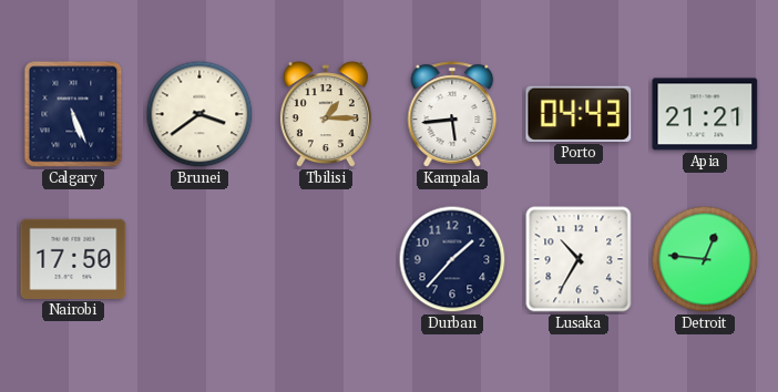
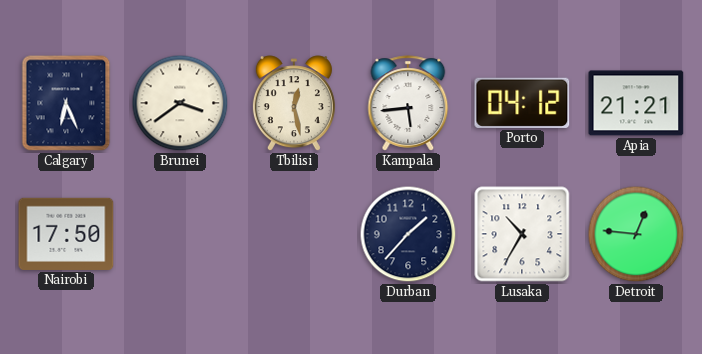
Calgary: 5:26 -> 6:26
Tbilisi: 1:15 -> 12:28
Porto: 04:43 -> 04:12
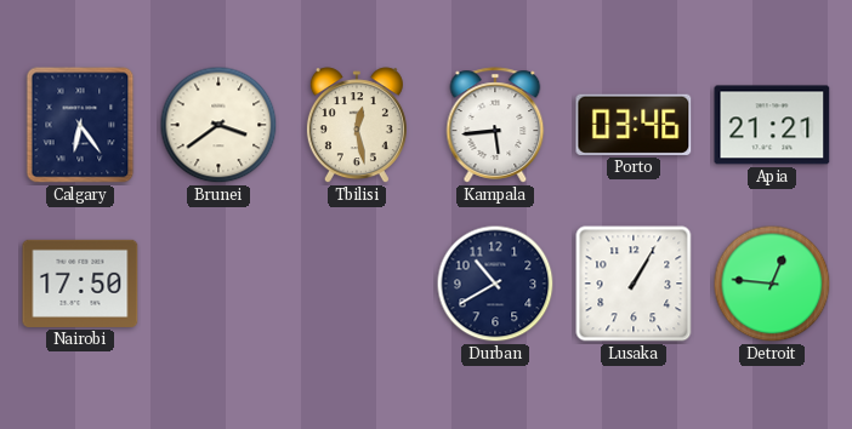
Calgary: 6:26 -> 6:24
Porto: 04:12 -> 03:46
Durban: 1:37 -> 10:40
Lusaka: 10:35 -> 1:05
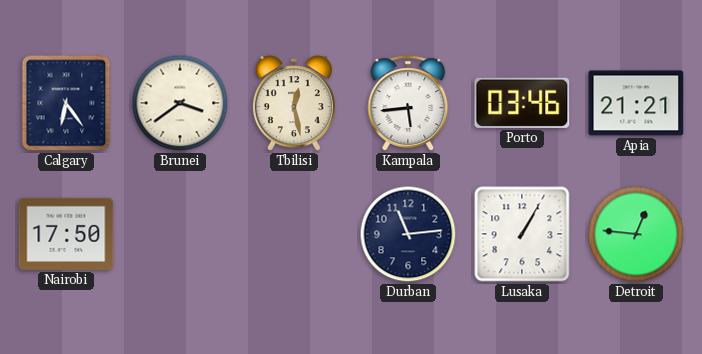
Durban: 10:40 -> 11:14
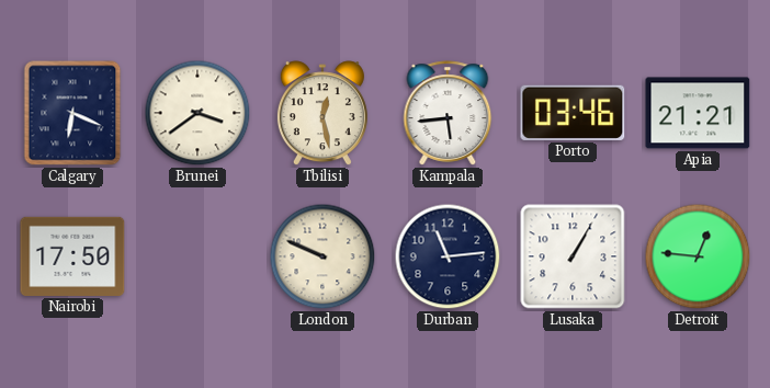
Calgary: 6:24 -> 6:19
London: none -> 9:49
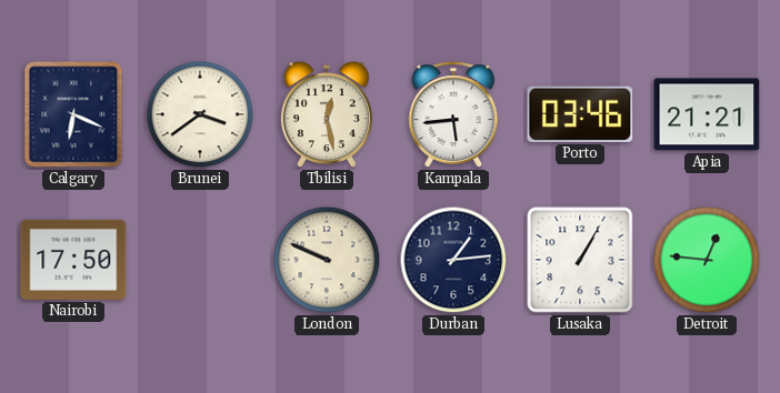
Durban: 11:14 -> 1:14
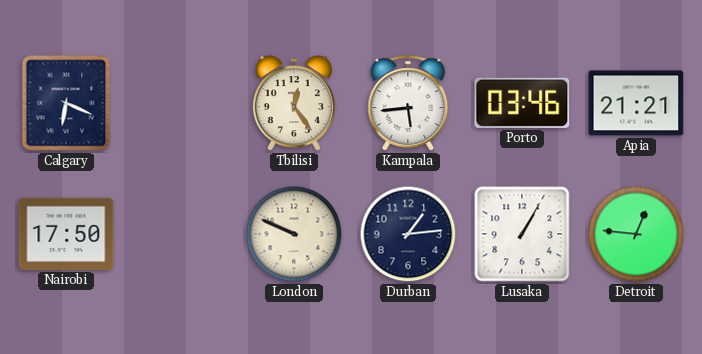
Brunei: 3:39 -> none
Tbilisi: 12:28 -> 12:24
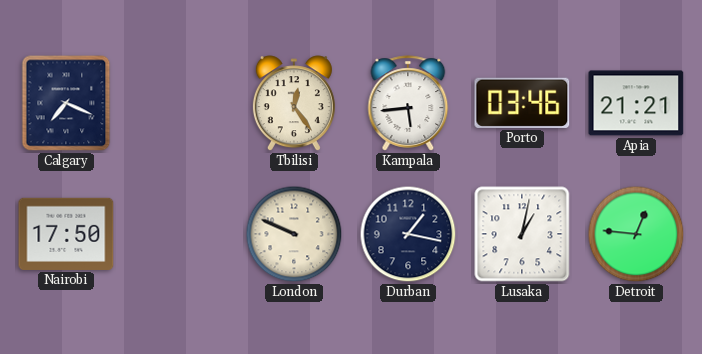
Calgary: 6:19 -> 7:19
Durban: 1:14 -> 1:17
Lusaka: 1:05 -> 1:02
